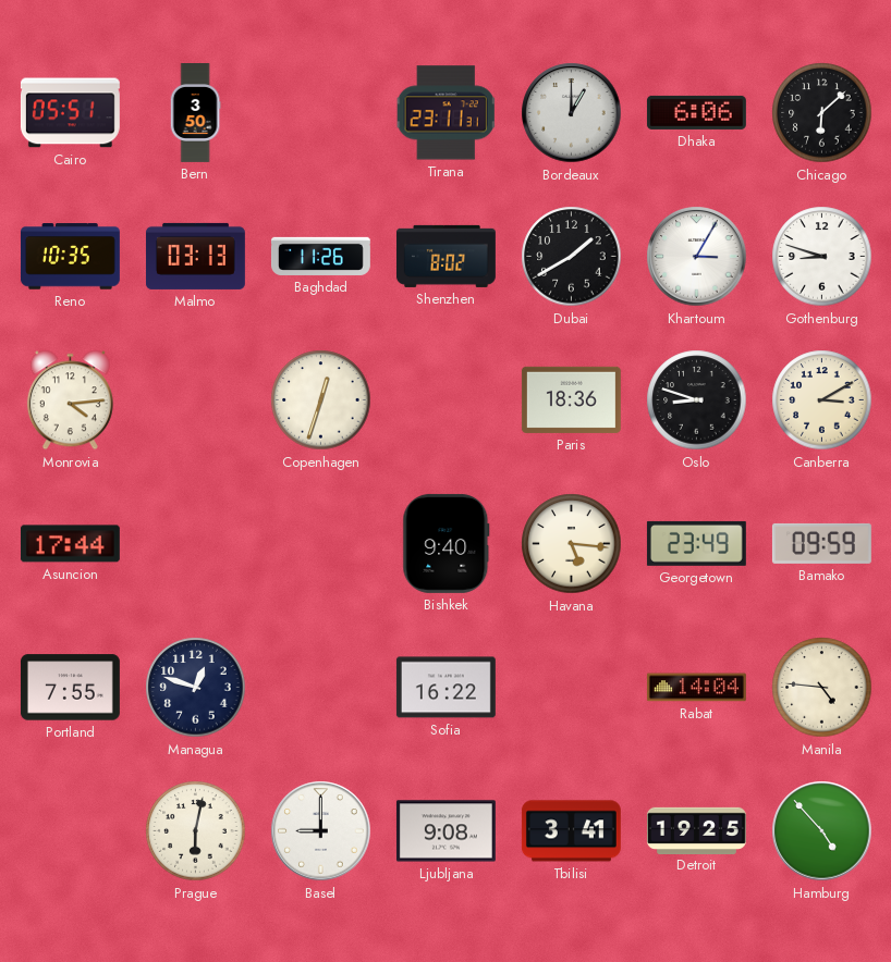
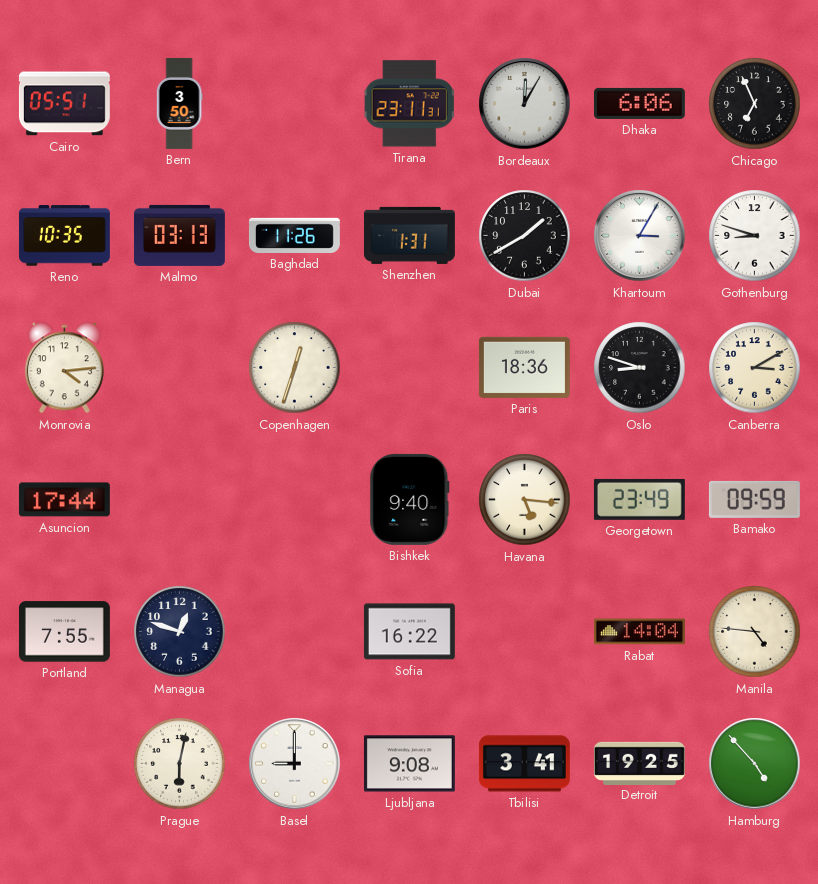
Bordeaux: 1:00 -> 12:05
Chicago: 6:08 -> 6:56
Shenzhen: 8:02 -> 1:31
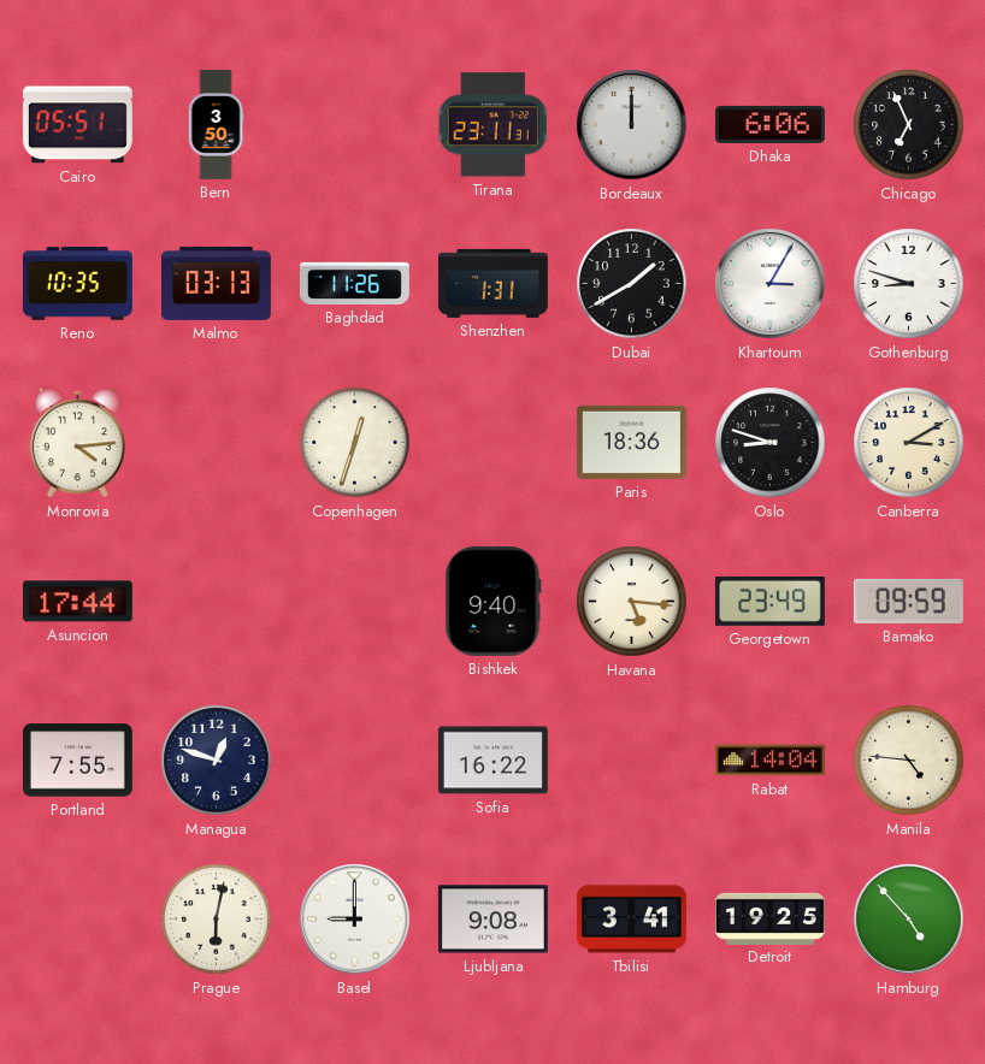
Bordeaux: 12:05 -> 12:00
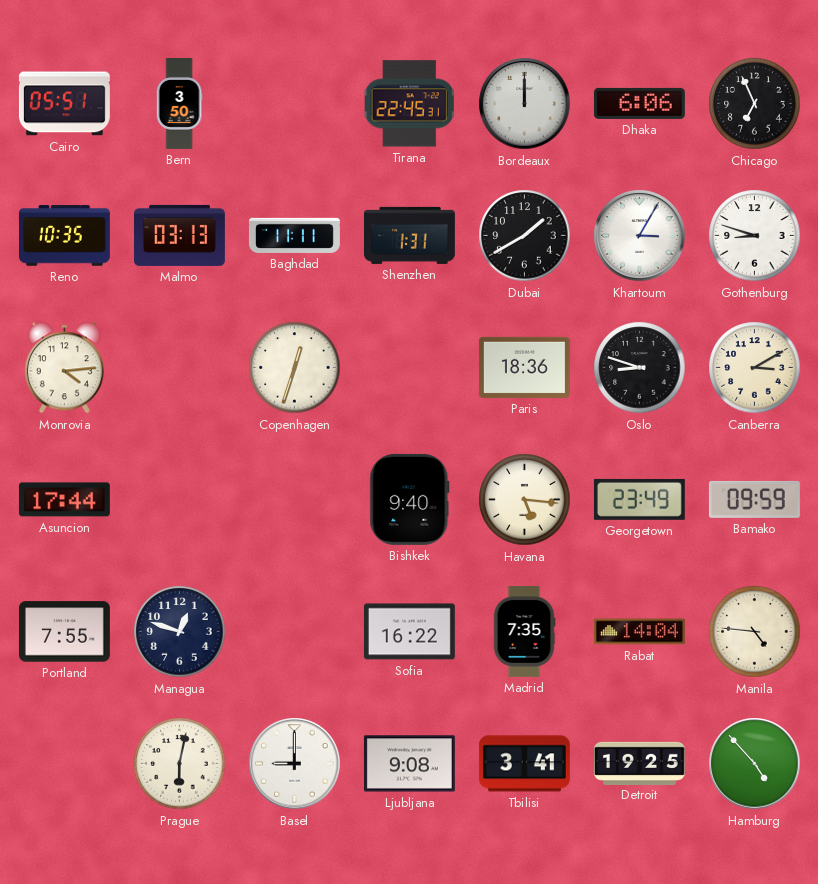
Tirana: 23:11 -> 22:45
Baghdad: 11:26 -> 11:11
Madrid: none -> 7:35
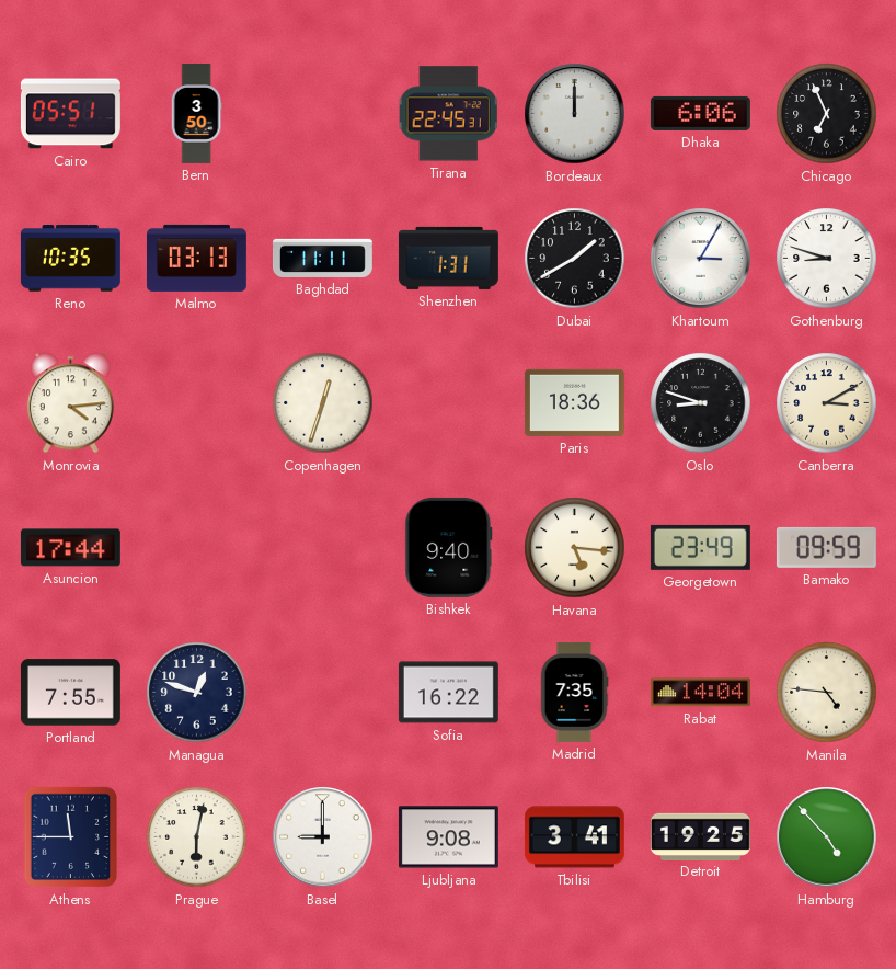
Athens: none -> 11:45
